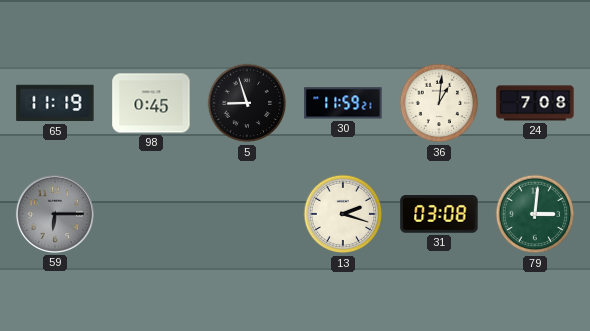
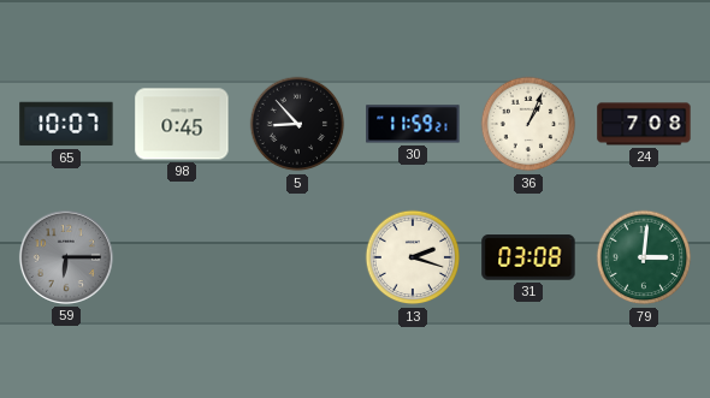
65: 11:19 -> 10:07
5: 8:57 -> 8:53
36: 1:01 -> 1:04
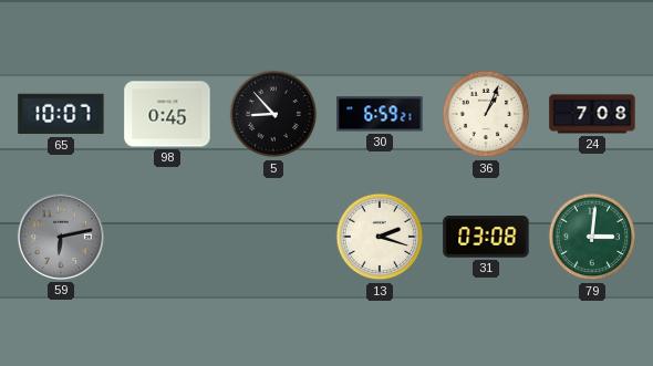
30: 11:59 -> 6:59
59: 6:15 -> 6:13
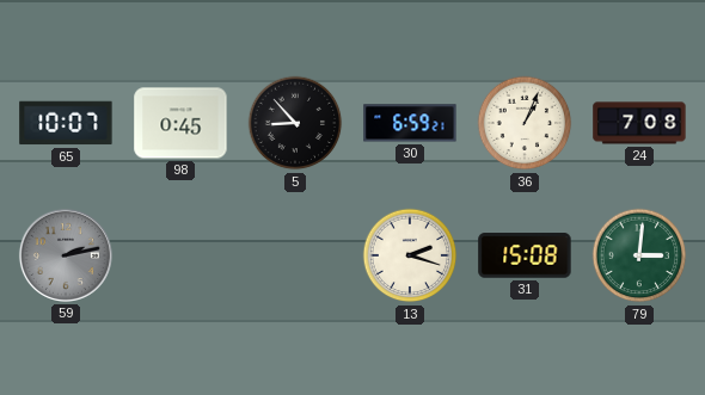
59: 6:13 -> 2:13
31: 03:08 -> 15:08
